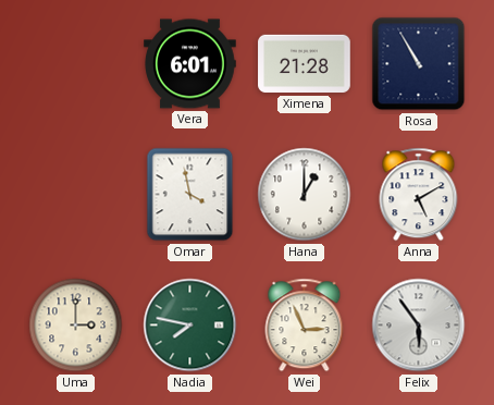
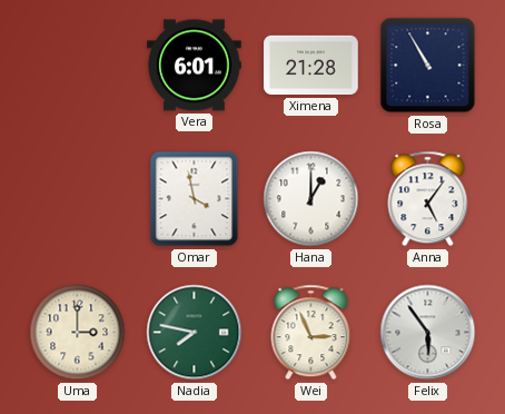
Anna: 5:10 -> 5:06
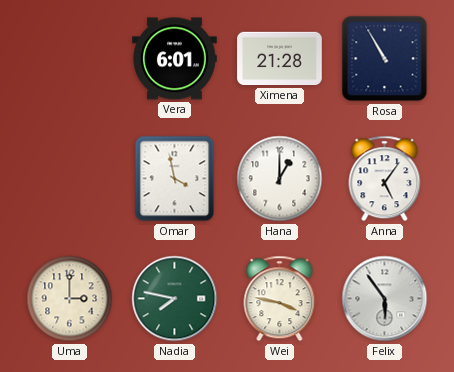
Wei: 2:56 -> 3:47
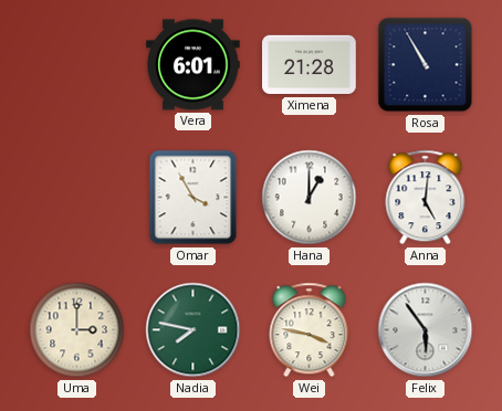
Omar: 3:58 -> 3:55
Anna: 5:06 -> 5:01
